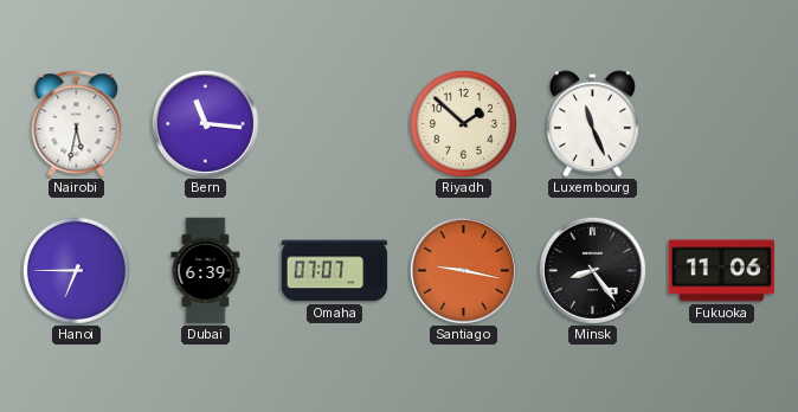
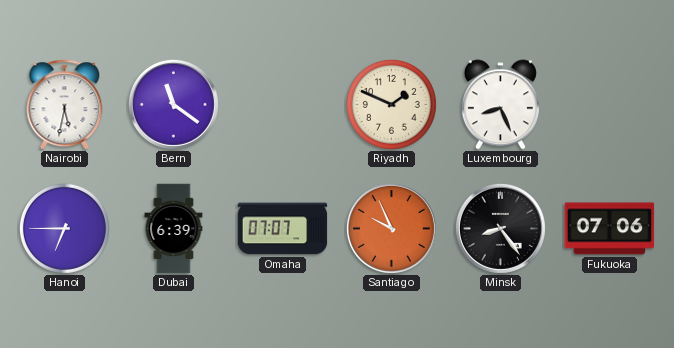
Bern: 11:16 -> 11:21
Riyadh: 1:52 -> 1:49
Luxembourg: 11:26 -> 8:26
Santiago: 9:17 -> 9:56
Fukuoka: 11:06 -> 07:06
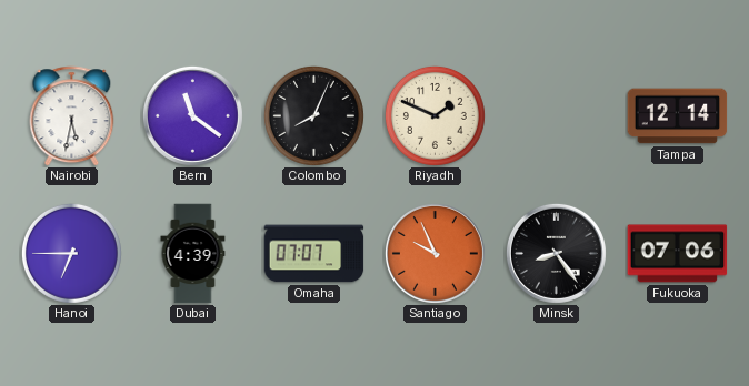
Colombo: none -> 8:04
Luxembourg: 8:26 -> none
Tampa: none -> 12:14
Dubai: 6:39 -> 4:39
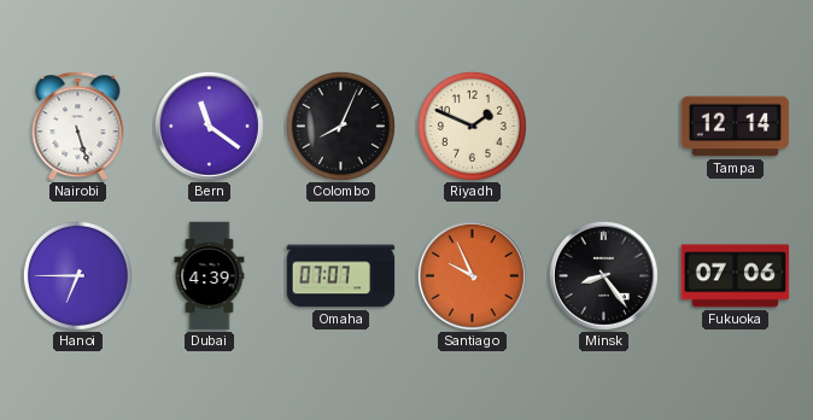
Nairobi: 5:32 -> 5:27
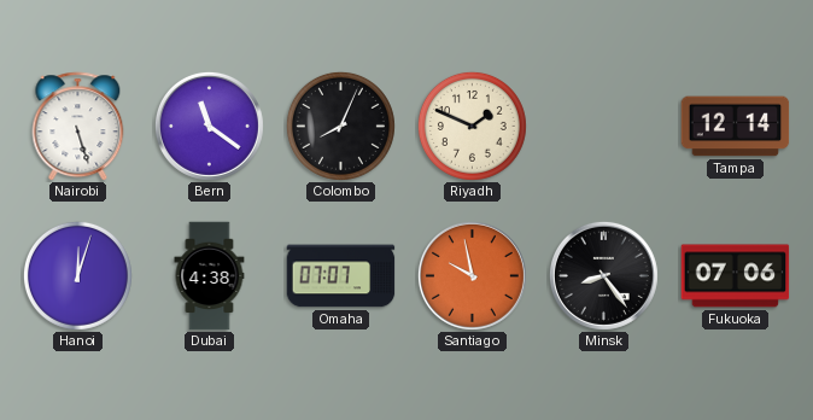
Hanoi: 6:45 -> 12:03
Dubai: 4:39 -> 4:38
Santiago: 9:56 -> 9:58
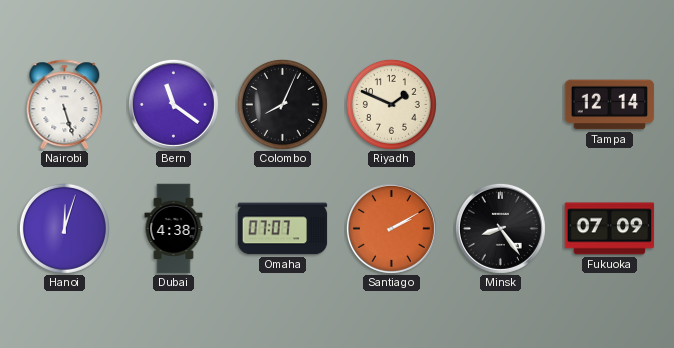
Santiago: 9:58 -> 2:10
Fukuoka: 07:06 -> 07:09
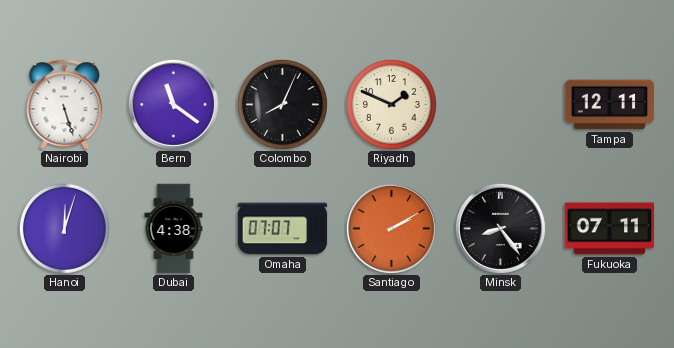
Tampa: 12:14 -> 12:11
Fukuoka: 07:09 -> 07:11
